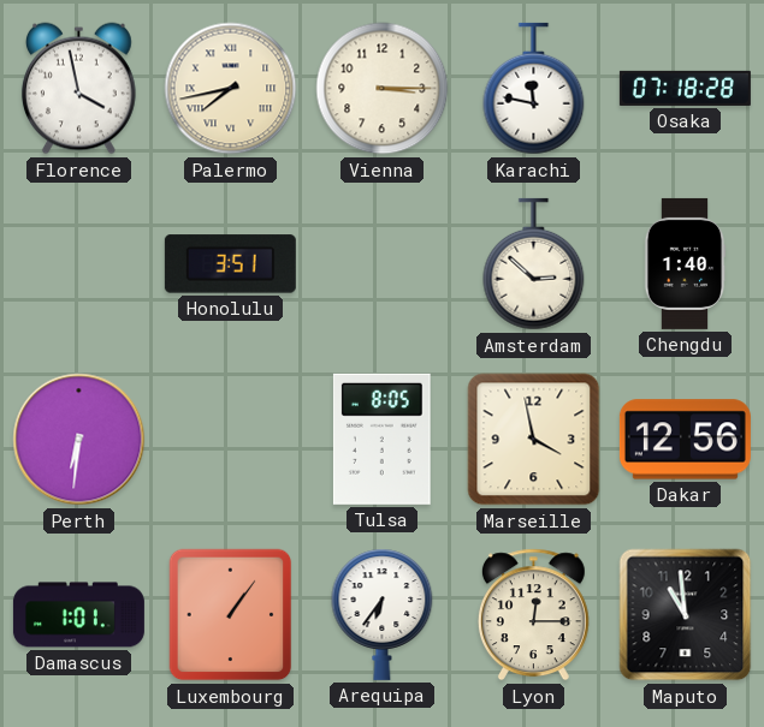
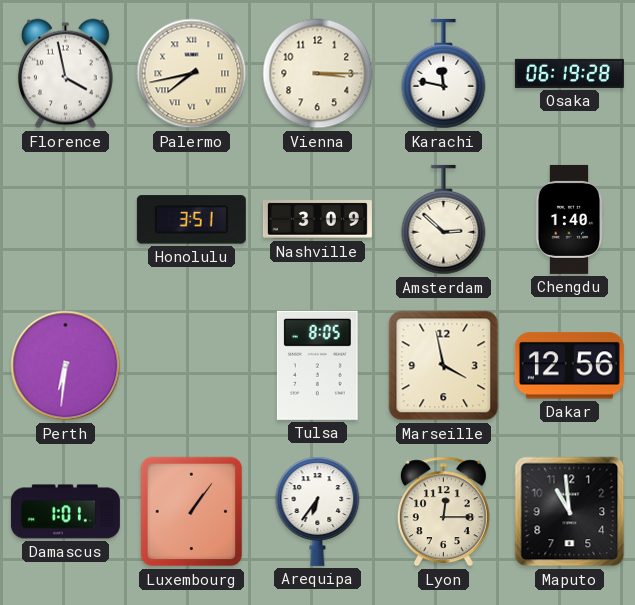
Osaka: 07:18 -> 06:19
Nashville: none -> 3:09
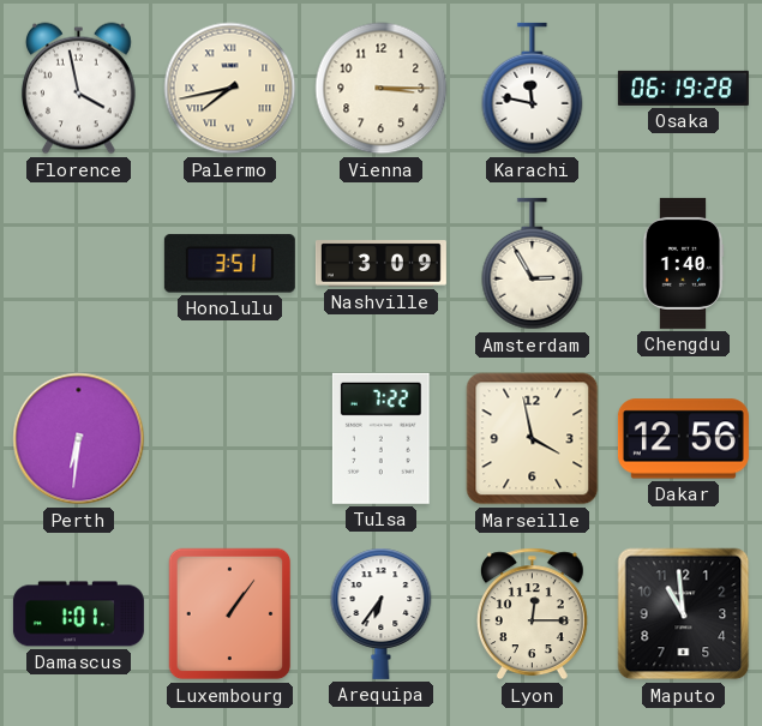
Amsterdam: 2:52 -> 2:55
Tulsa: 8:05 -> 7:22
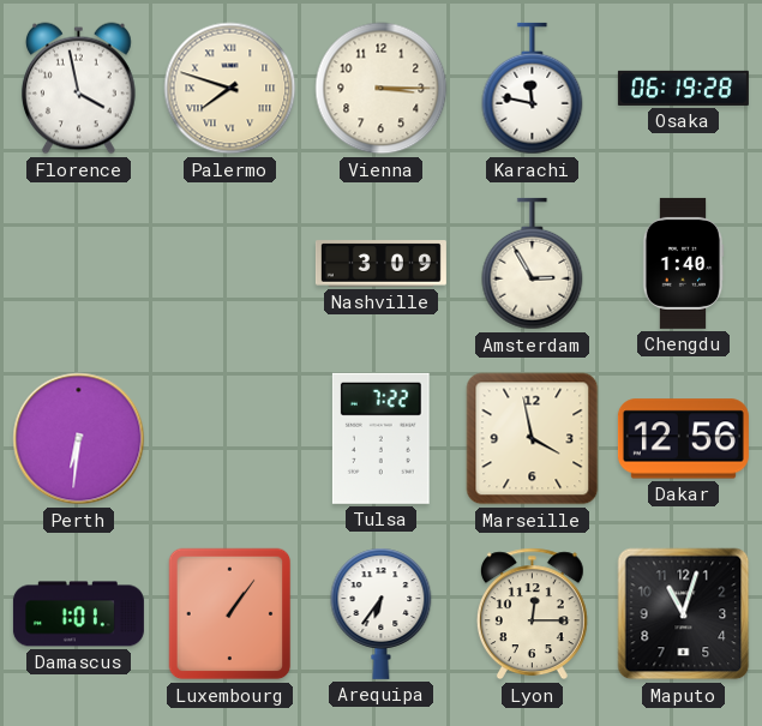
Palermo: 7:43 -> 7:48
Honolulu: 3:51 -> none
Maputo: 10:59 -> 11:03
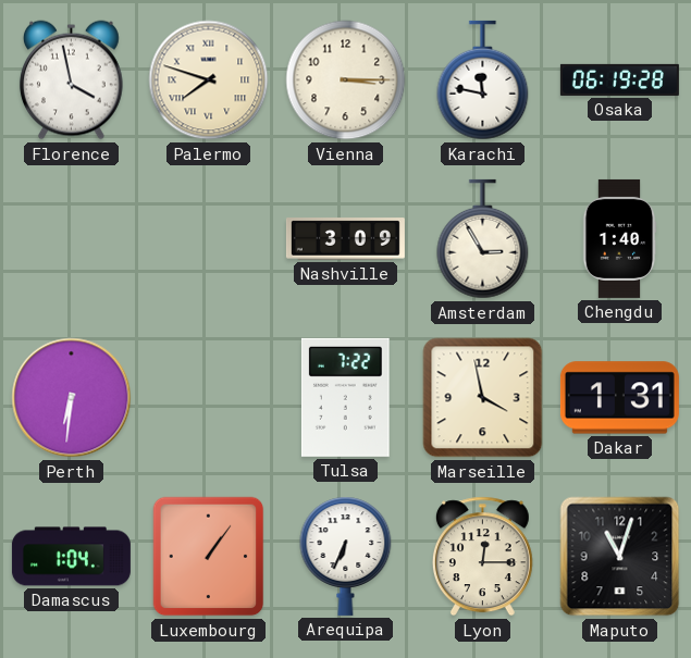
Dakar: 12:56 -> 1:31
Damascus: 1:01 -> 1:04
Arequipa: 6:36 -> 6:34
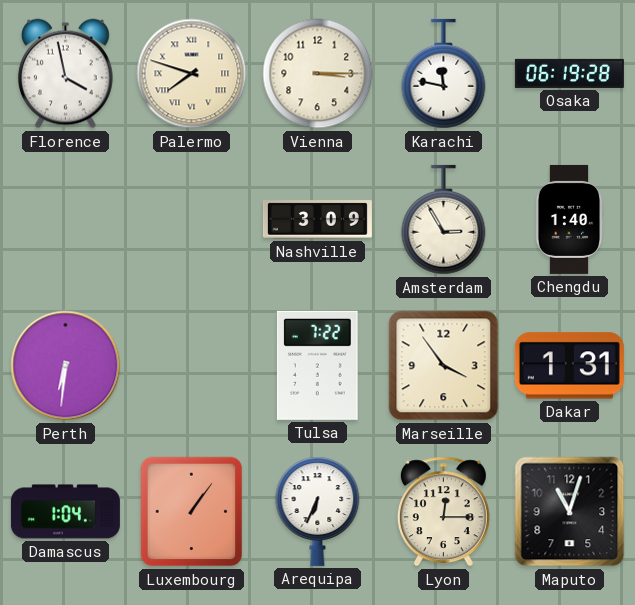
Marseille: 3:58 -> 3:54
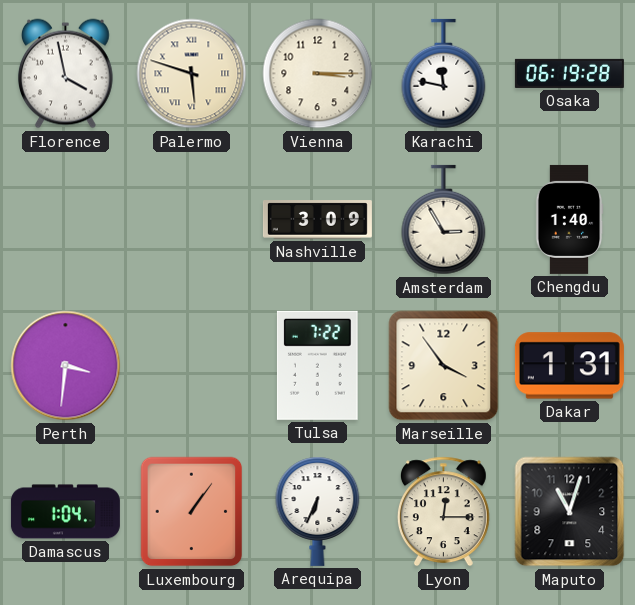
Palermo: 7:48 -> 5:48
Perth: 6:31 -> 3:31
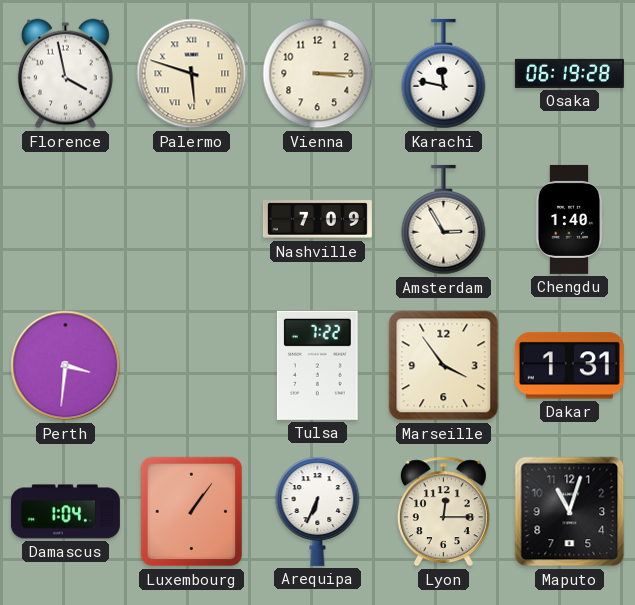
Nashville: 3:09 -> 7:09
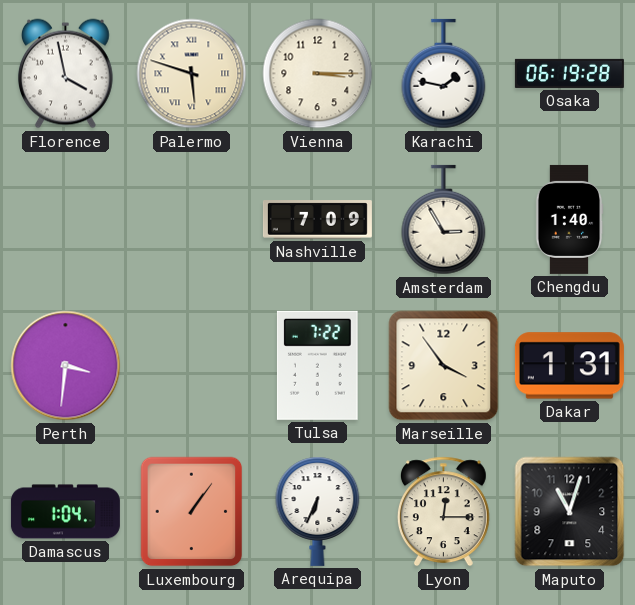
Karachi: 11:47 -> 1:47
